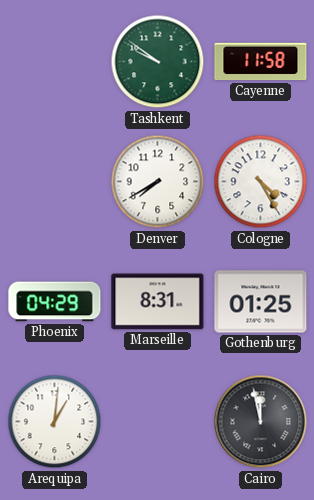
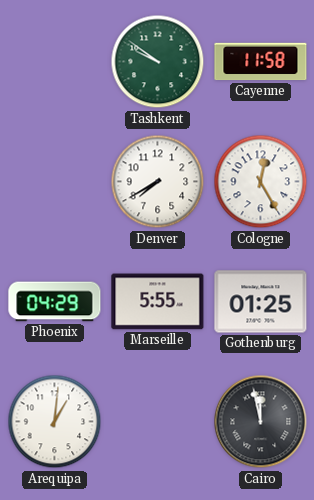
Cologne: 4:25 -> 12:25
Marseille: 8:31 -> 5:55
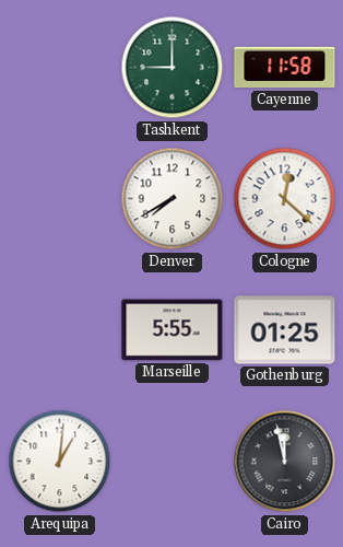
Tashkent: 9:51 -> 9:00
Cologne: 12:25 -> 12:22
Phoenix: 04:29 -> none
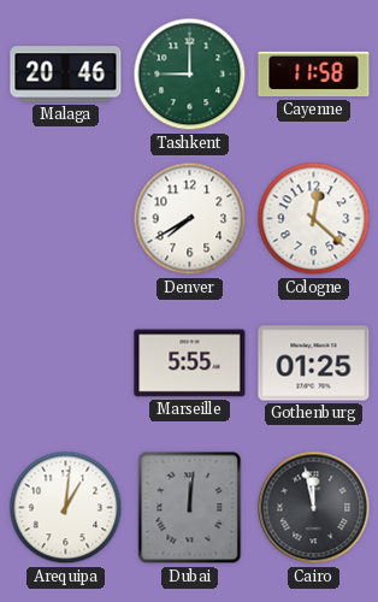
Malaga: none -> 20:46
Dubai: none -> 12:01
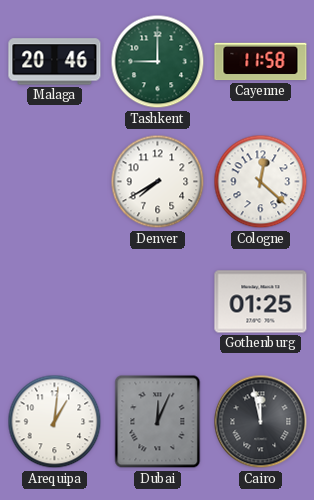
Marseille: 5:55 -> none
Dubai: 12:01 -> 12:04
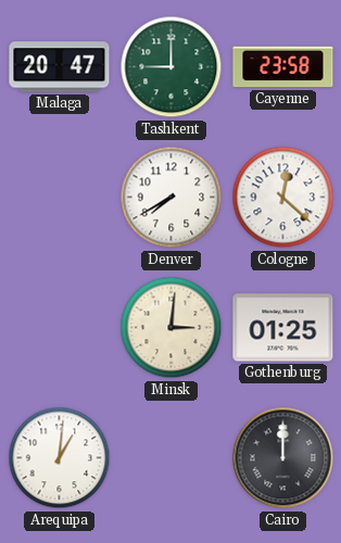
Malaga: 20:46 -> 20:47
Cayenne: 11:58 -> 23:58
Minsk: none -> 3:01
Dubai: 12:04 -> none
Cairo: 11:58 -> 12:00
